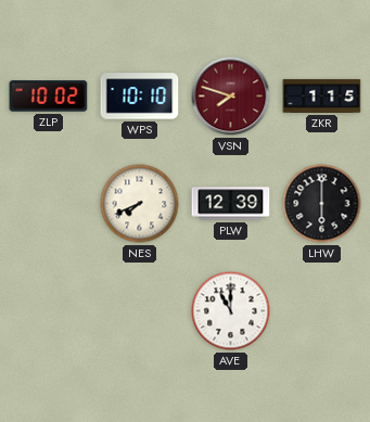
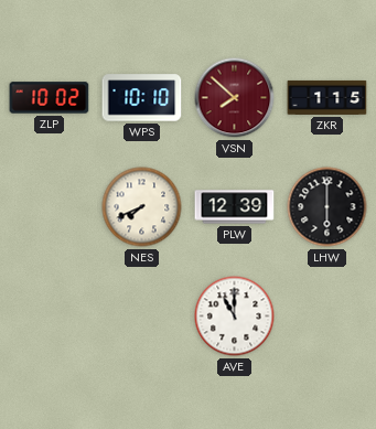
VSN: 7:48 -> 7:52
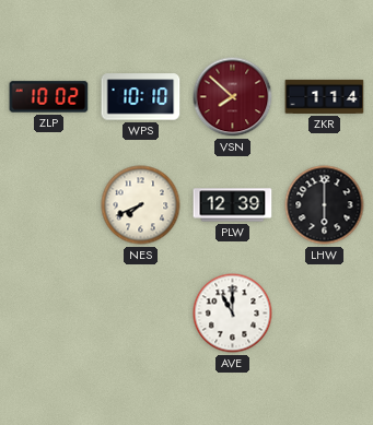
ZKR: 1:15 -> 1:14
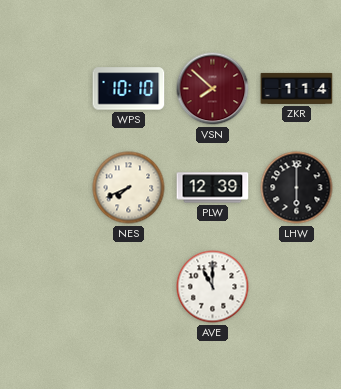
ZLP: 10:02 -> none
